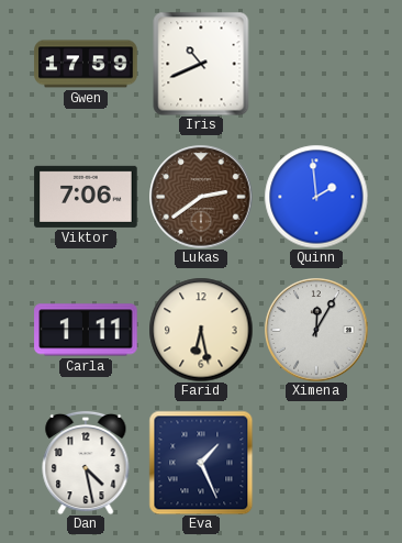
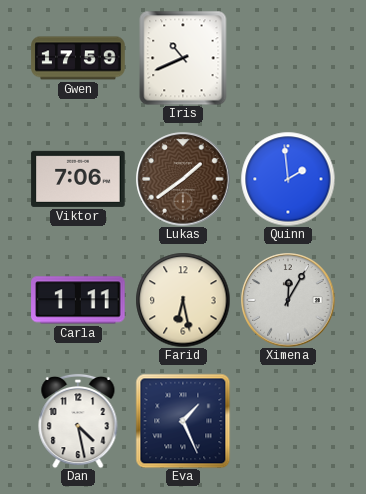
Lukas: 2:39 -> 1:39
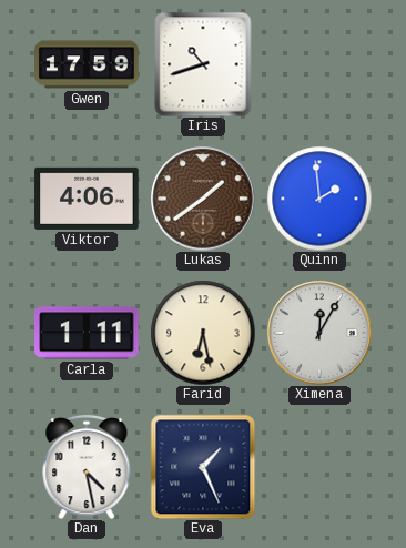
Iris: 10:41 -> 10:42
Viktor: 7:06 -> 4:06
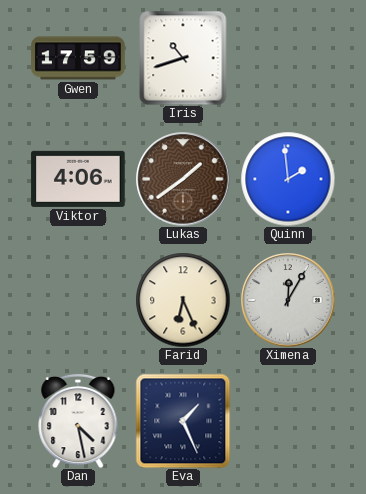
Carla: 1:11 -> none
Farid: 6:28 -> 6:26
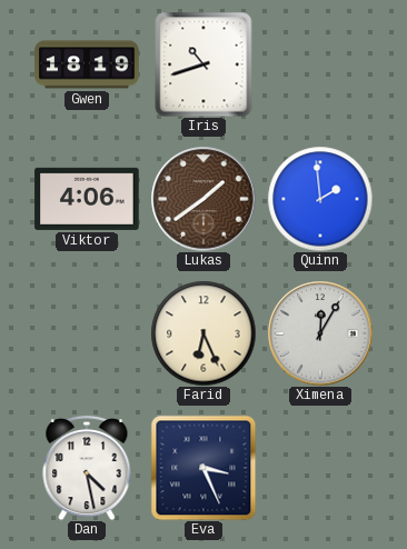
Gwen: 17:59 -> 18:19
Eva: 1:26 -> 3:26
